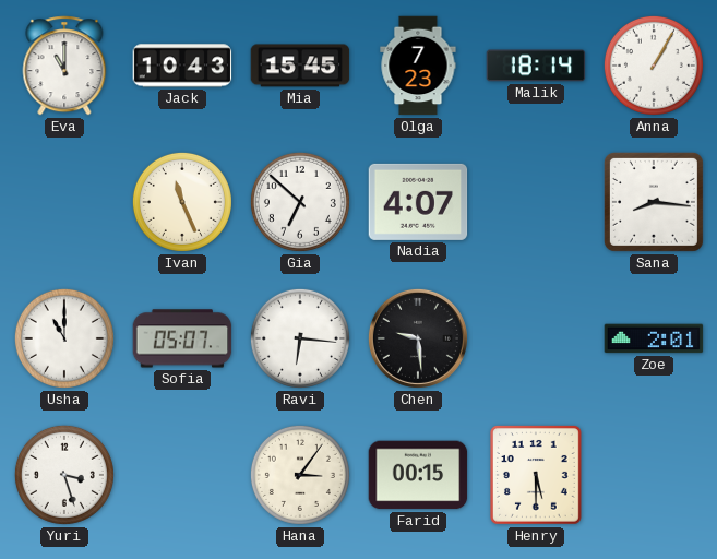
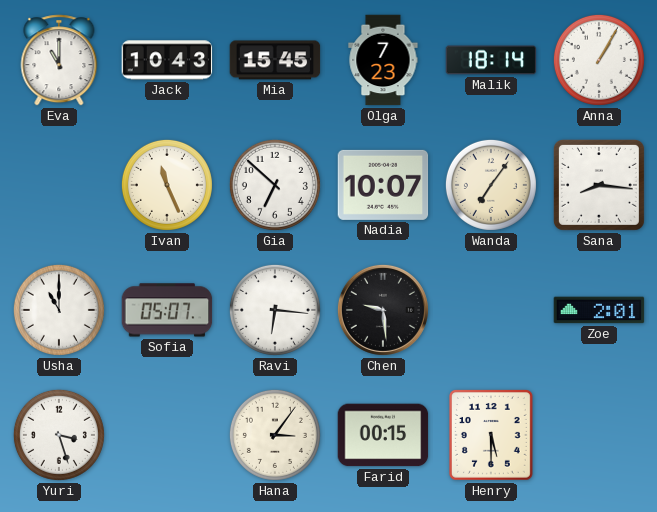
Nadia: 4:07 -> 10:07
Wanda: none -> 7:06
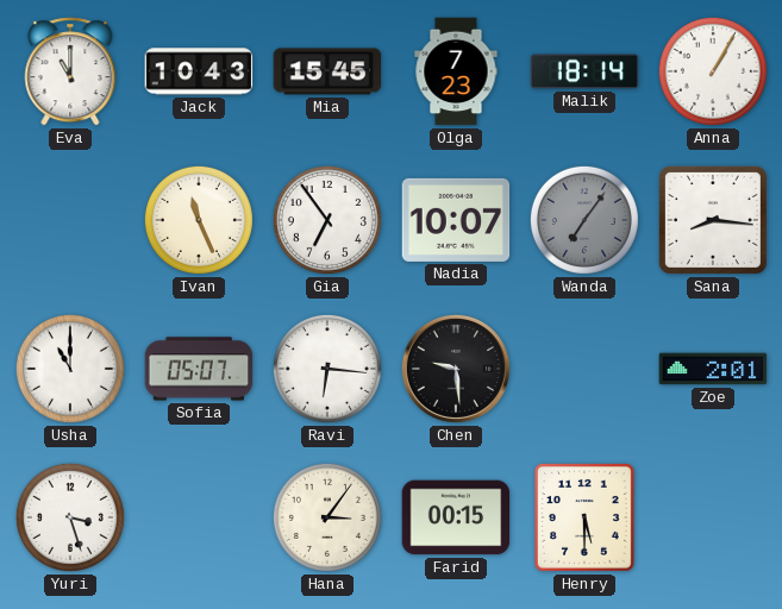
Gia: 6:52 -> 6:54
Wanda dial: cream -> grey
